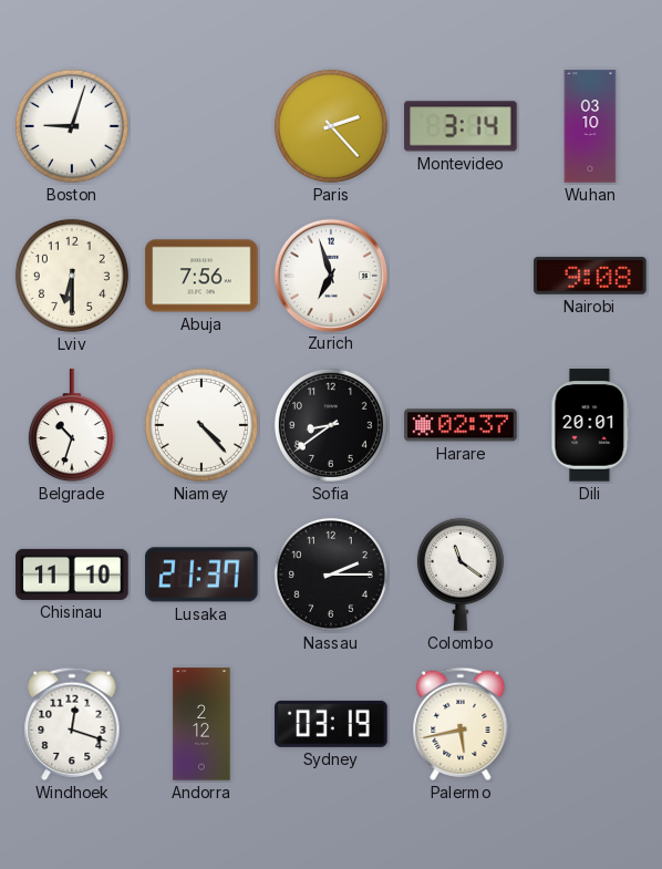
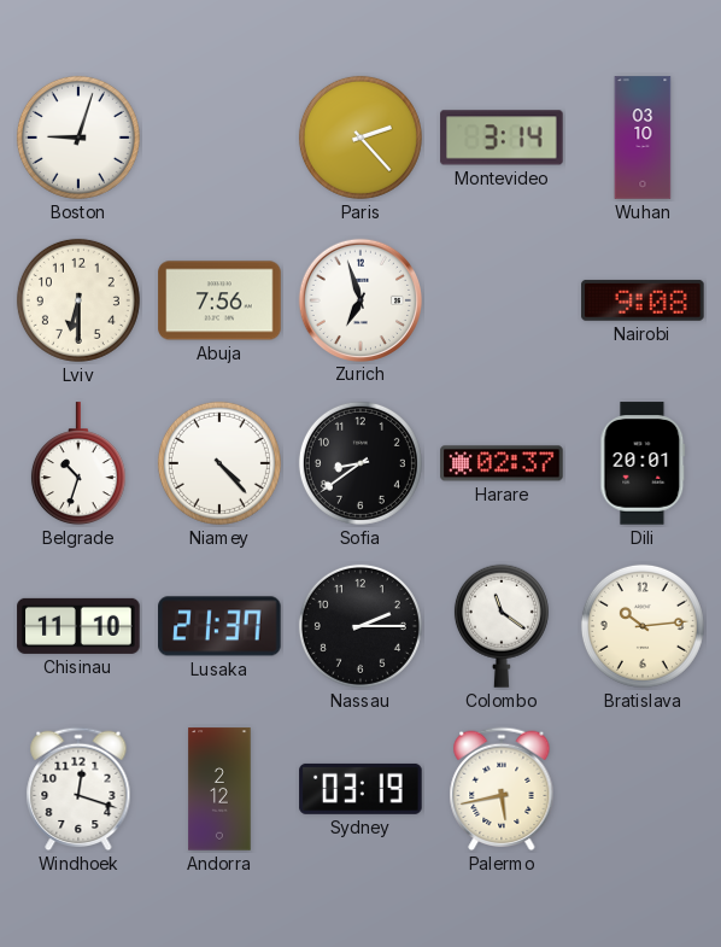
Bratislava: none -> 10:14
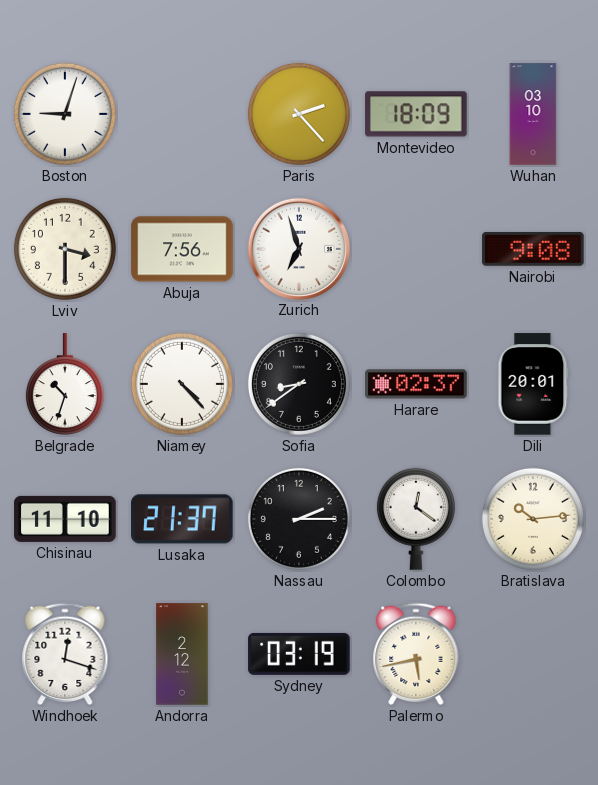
Montevideo: 3:14 -> 18:09
Lviv: 6:30 -> 3:30
Colombo: 11:21 -> 12:21
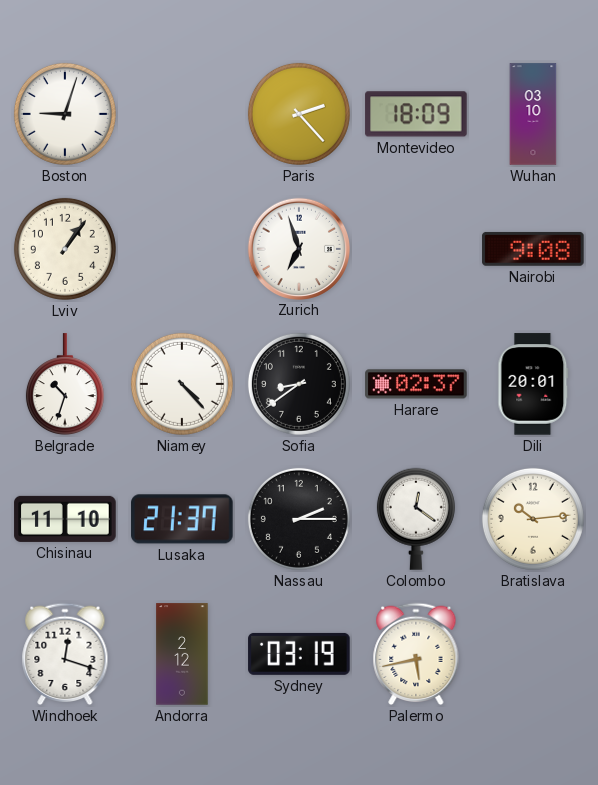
Lviv: 3:30 -> 1:06
Abuja: 7:56 -> none
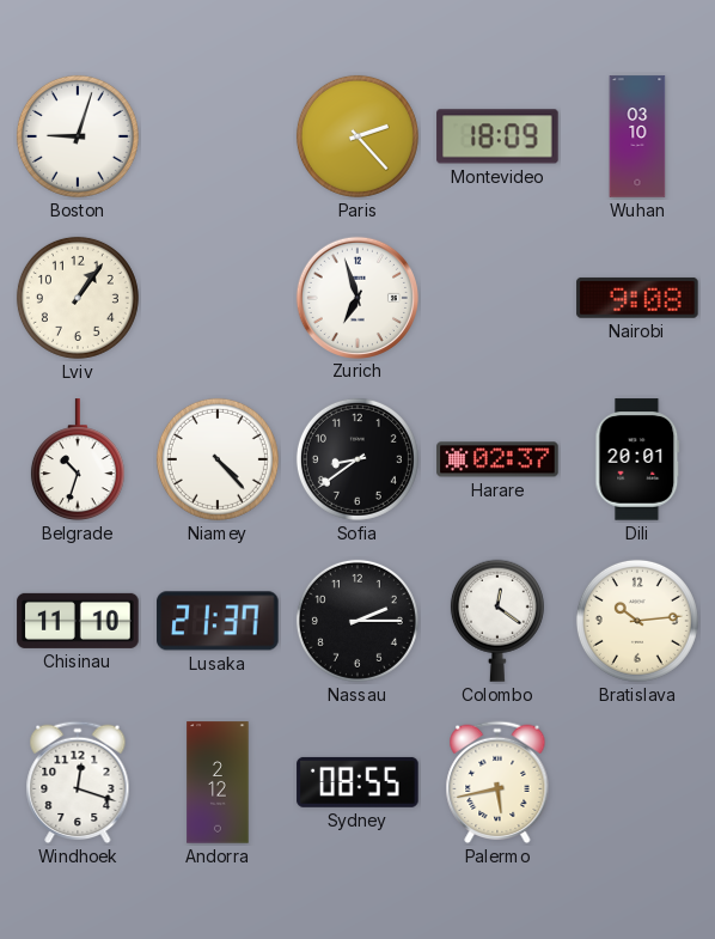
Sydney: 03:19 -> 08:55
